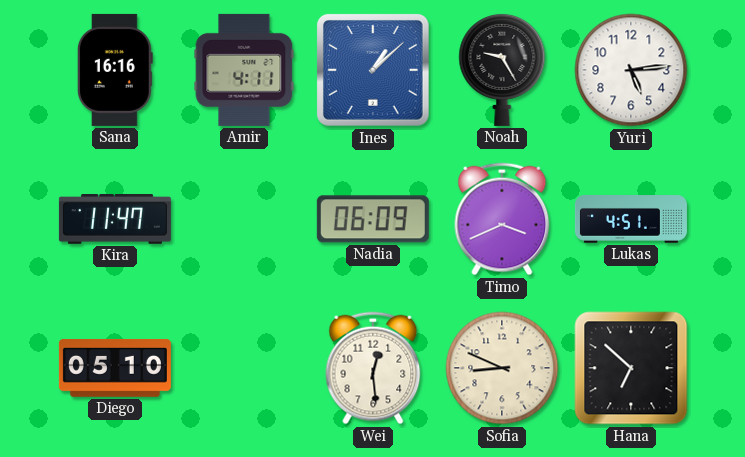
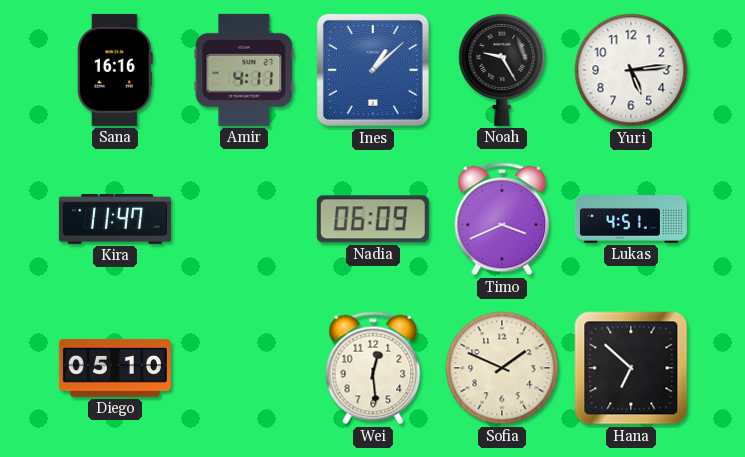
Sofia: 8:49 -> 1:49
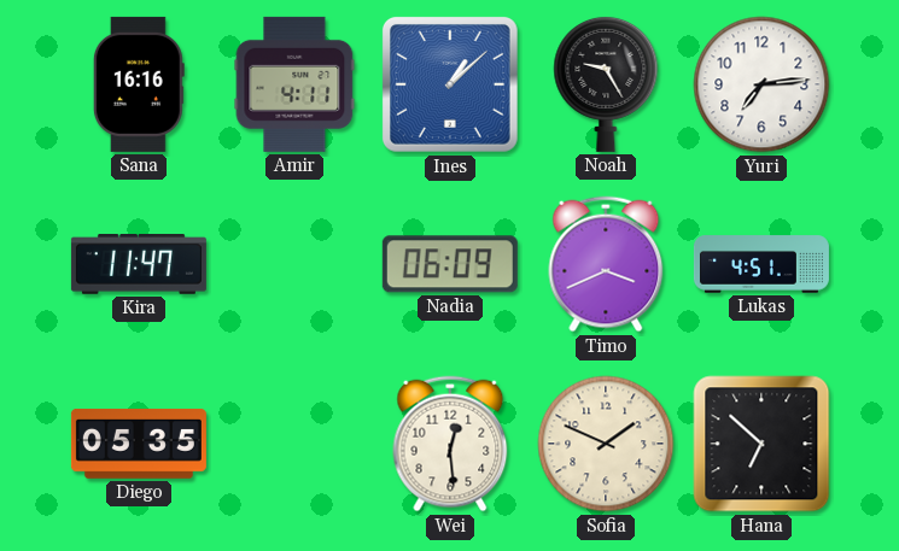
Yuri: 5:14 -> 7:14
Diego: 05:10 -> 05:35
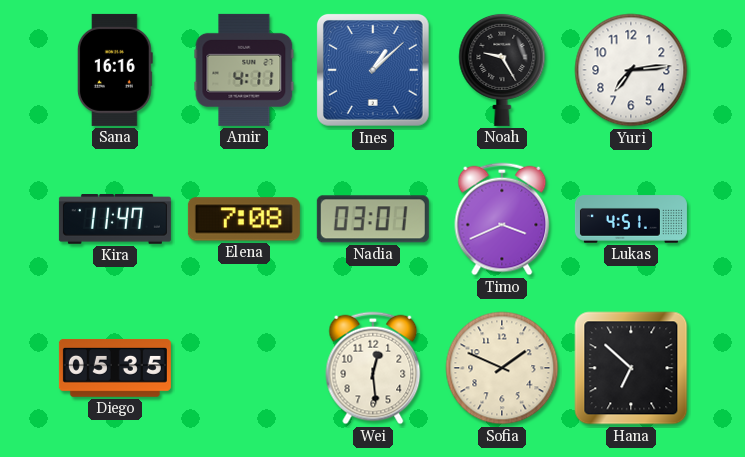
Elena: none -> 7:08
Nadia: 06:09 -> 03:01
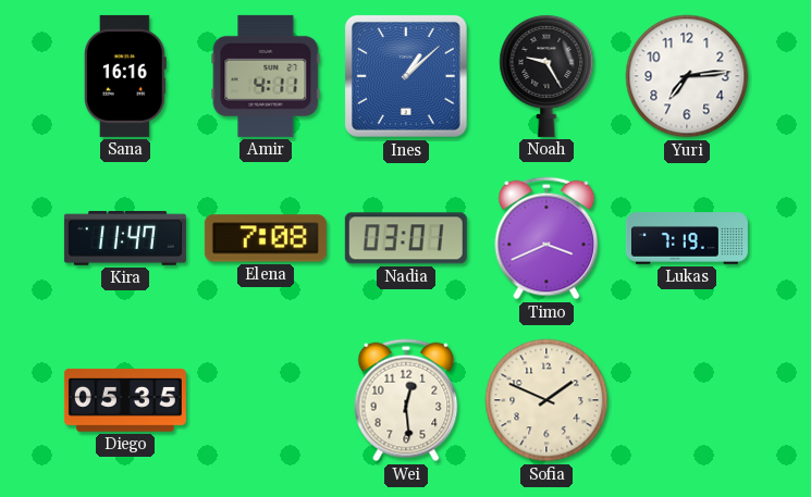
Lukas: 4:51 -> 7:19
Hana: 6:52 -> none
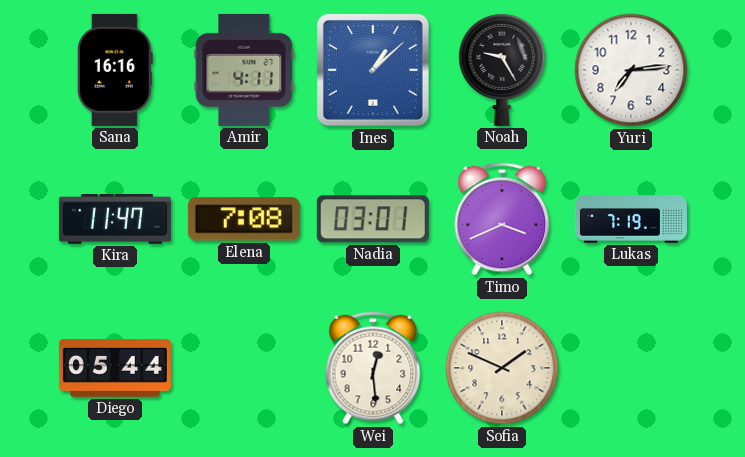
Diego: 05:35 -> 05:44
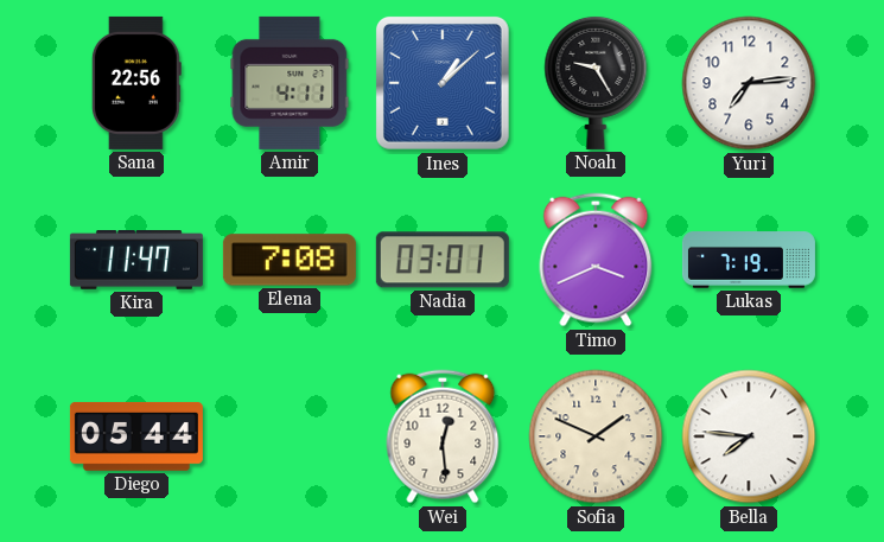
Sana: 16:16 -> 22:56
Bella: none -> 7:46
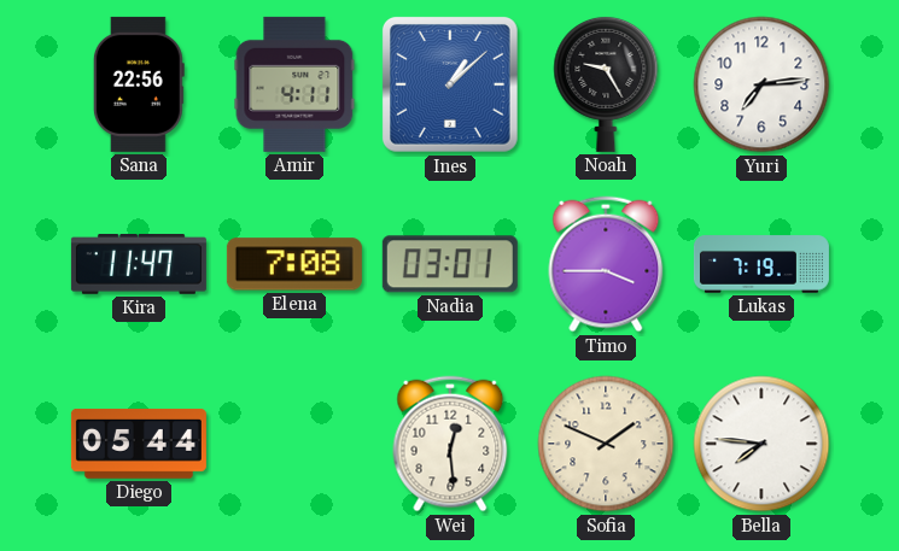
Timo: 3:41 -> 3:45
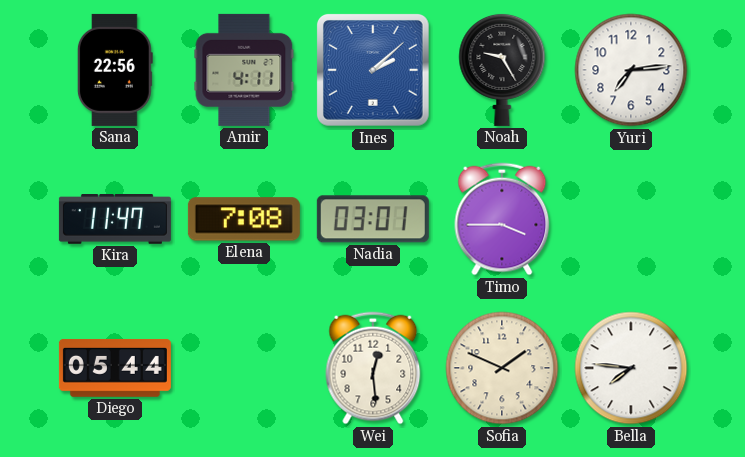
Ines: 1:08 -> 2:08
Lukas: 7:19 -> none
